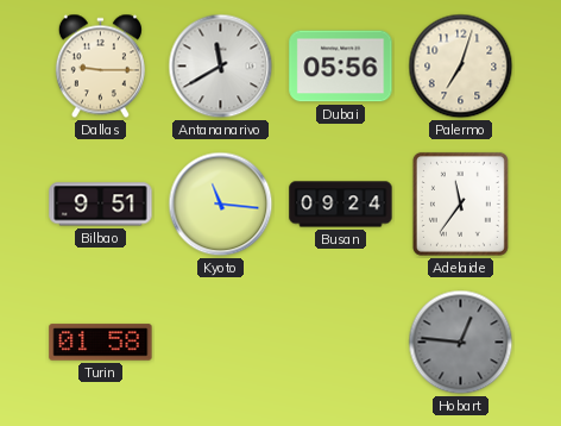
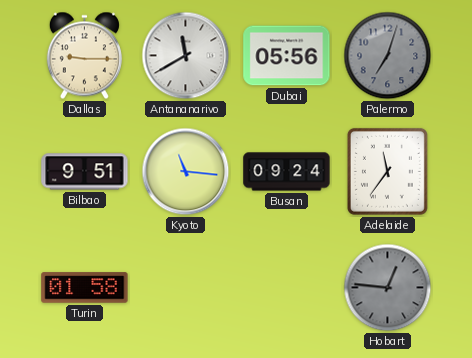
Palermo dial: cream -> grey
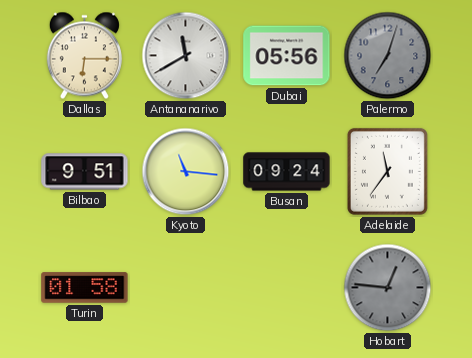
Dallas: 9:15 -> 6:15
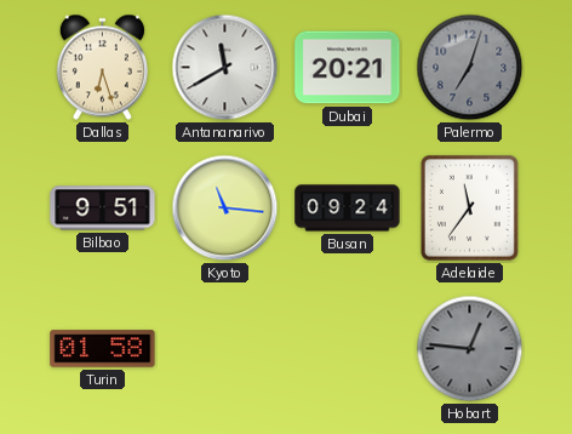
Dallas: 6:15 -> 6:27
Dubai: 05:56 -> 20:21
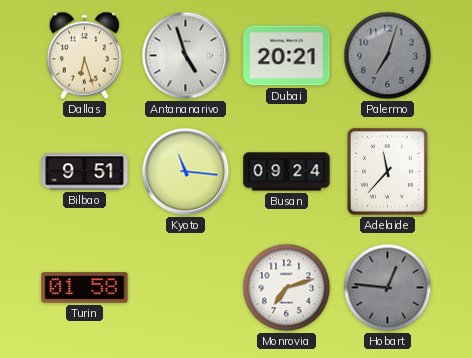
Antananarivo: 11:40 -> 4:57
Adelaide: 11:36 -> 11:37
Monrovia: none -> 7:12
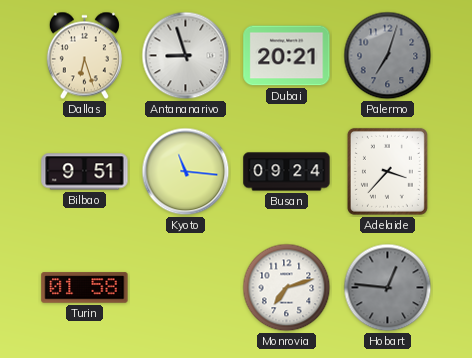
Antananarivo: 4:57 -> 8:57
Adelaide: 11:37 -> 3:37
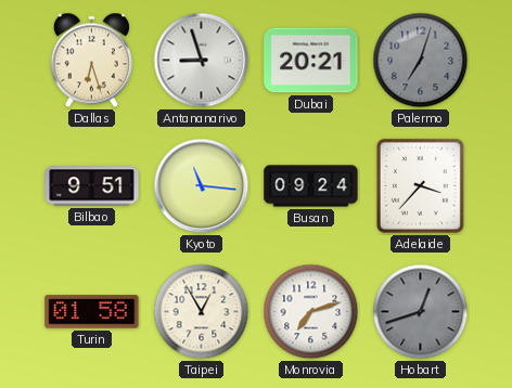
Taipei: none -> 12:55
Hobart: 12:46 -> 12:42
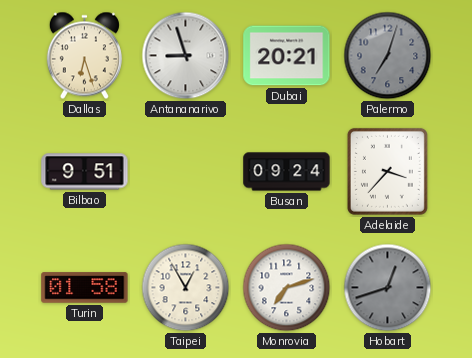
Kyoto: 11:16 -> none
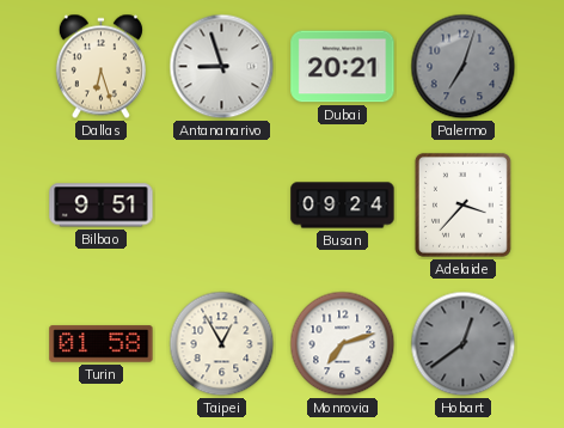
Hobart: 12:42 -> 12:39
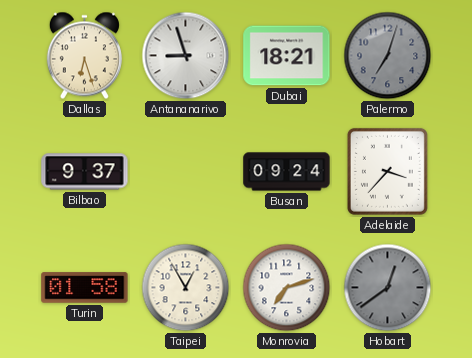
Dubai: 20:21 -> 18:21
Bilbao: 9:51 -> 9:37
